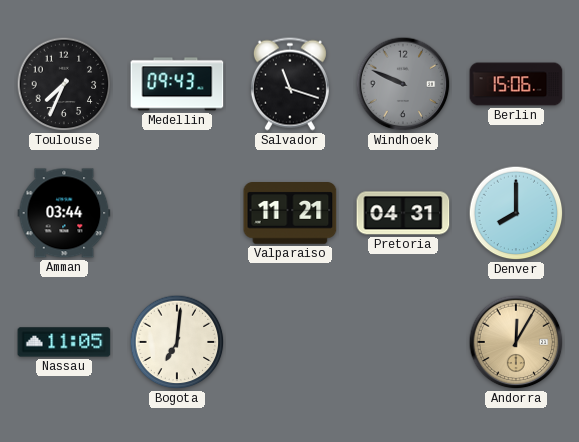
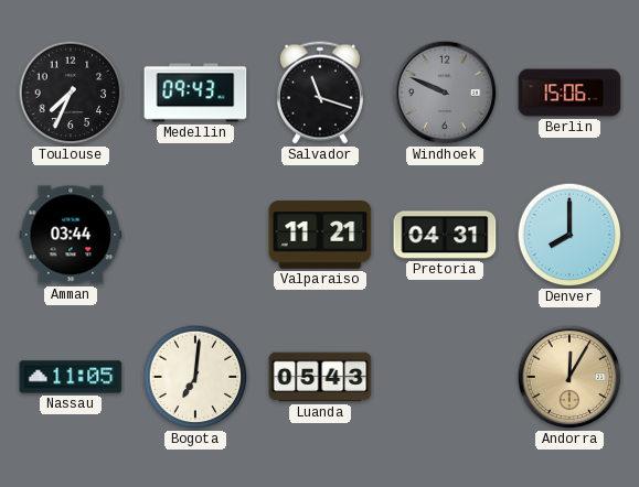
Luanda: none -> 05:43
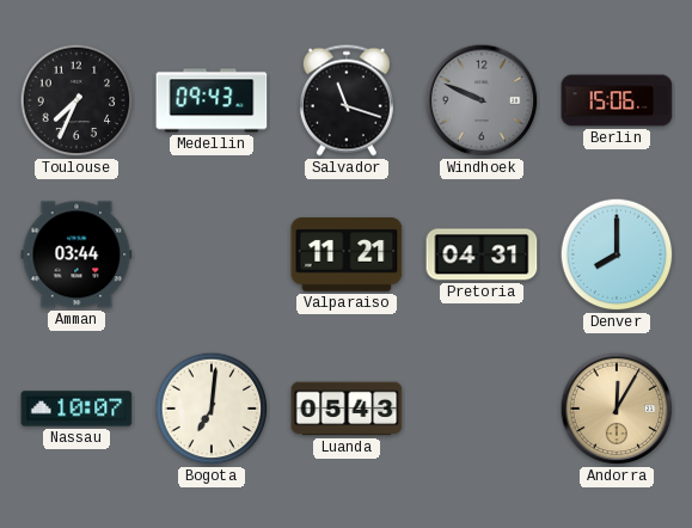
Nassau: 11:05 -> 10:07
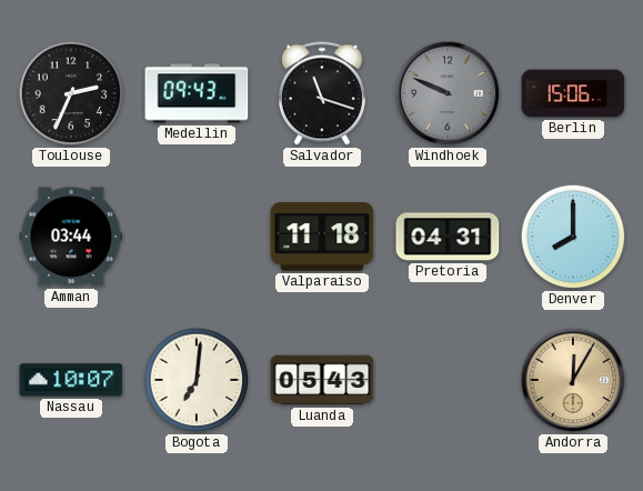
Toulouse: 7:34 -> 2:34
Valparaiso: 11:21 -> 11:18
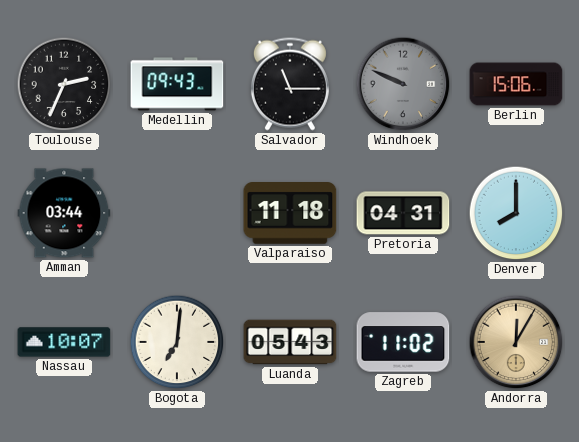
Salvador: 11:18 -> 11:15
Zagreb: none -> 11:02
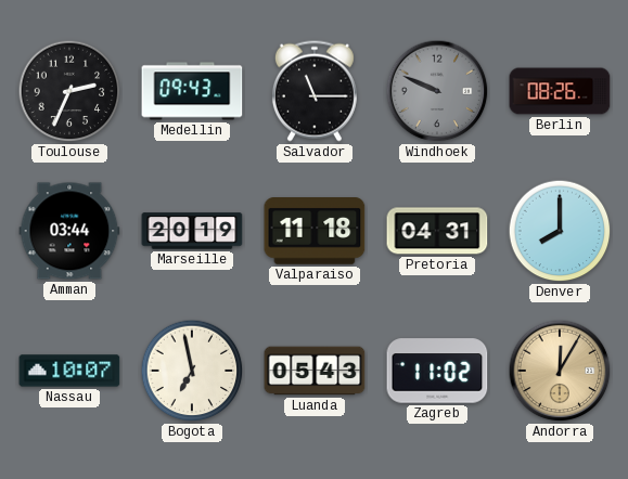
Berlin: 15:06 -> 08:26
Marseille: none -> 20:19
Bogota: 7:01 -> 6:58
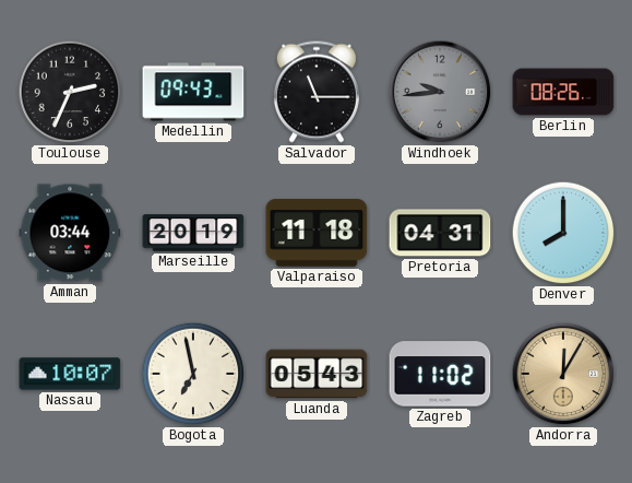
Windhoek: 9:49 -> 9:44
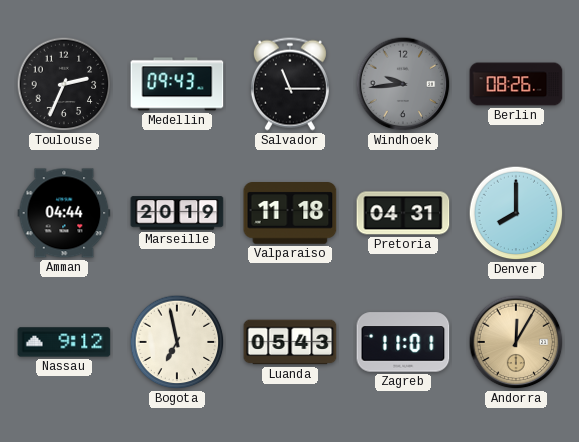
Amman: 03:44 -> 04:44
Nassau: 10:07 -> 9:12
Zagreb: 11:02 -> 11:01
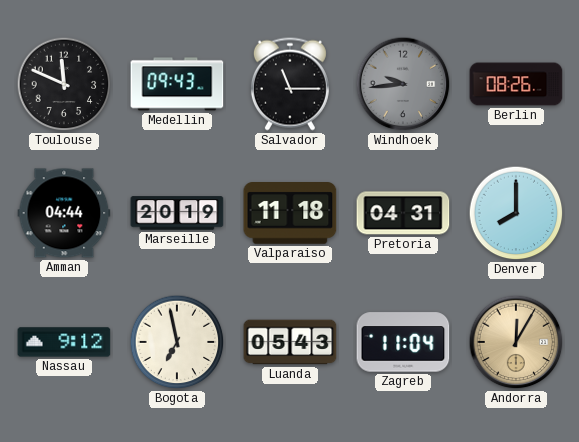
Toulouse: 2:34 -> 11:49
Zagreb: 11:01 -> 11:04
